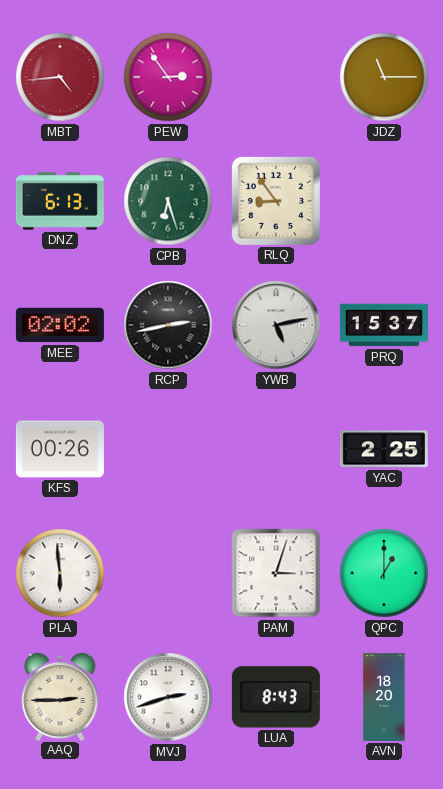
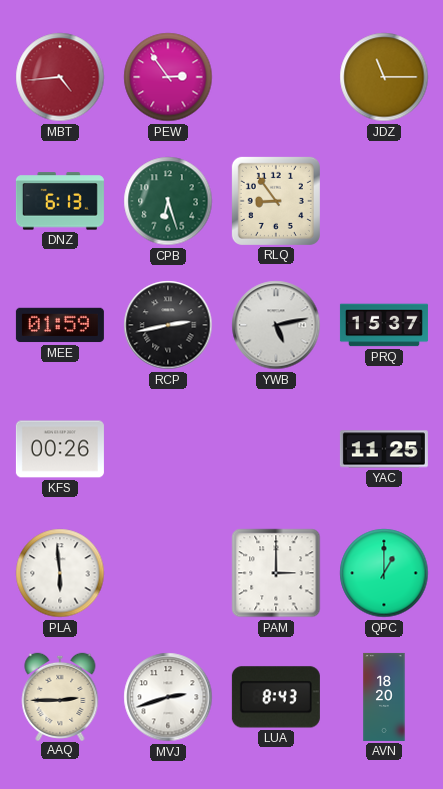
MEE: 02:02 -> 01:59
YAC: 2:25 -> 11:25
PAM: 3:03 -> 3:00
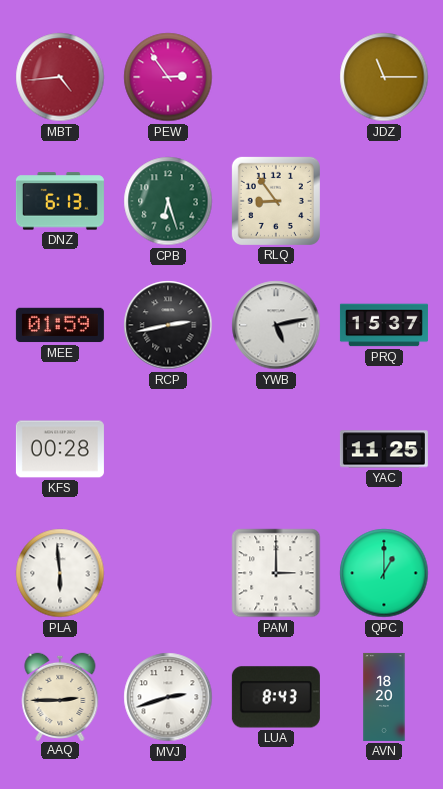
KFS: 00:26 -> 00:28
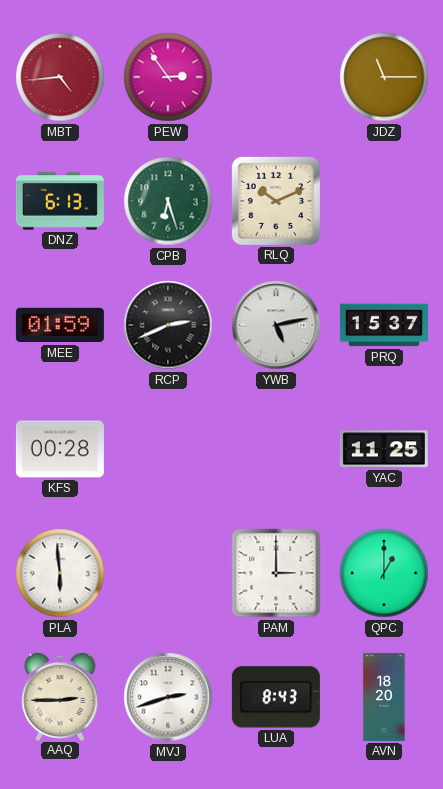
RLQ: 8:54 -> 10:11
RCP: 2:43 -> 2:41
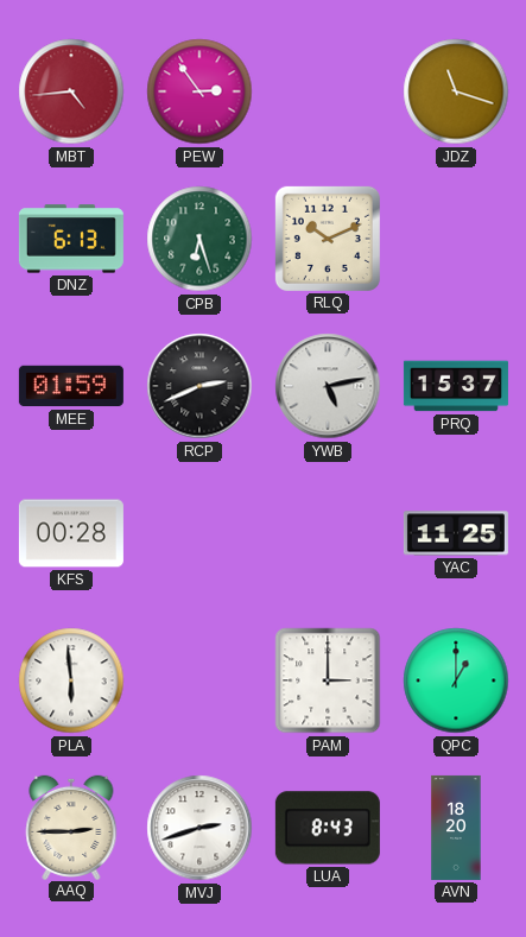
JDZ: 11:15 -> 11:18
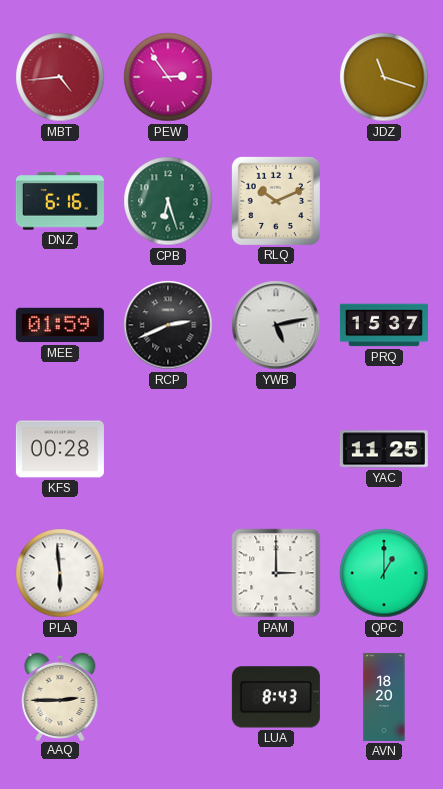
DNZ: 6:13 -> 6:16
MVJ: 2:42 -> none
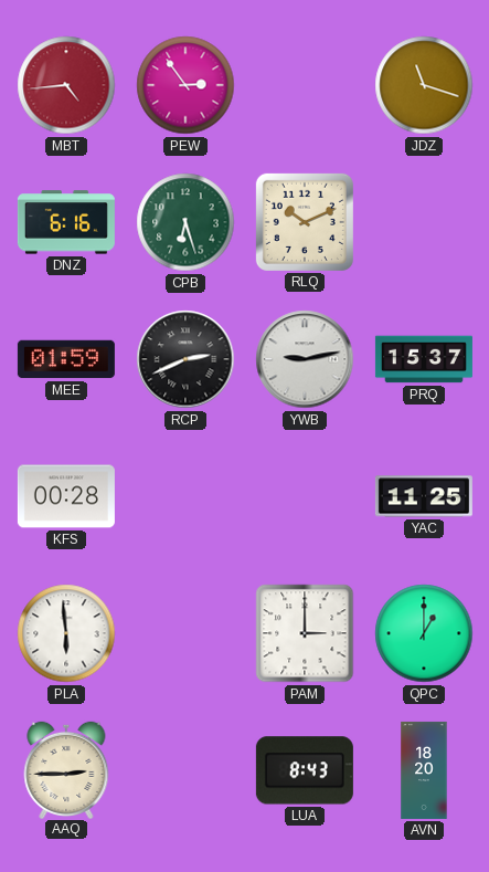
YWB: 5:13 -> 9:13
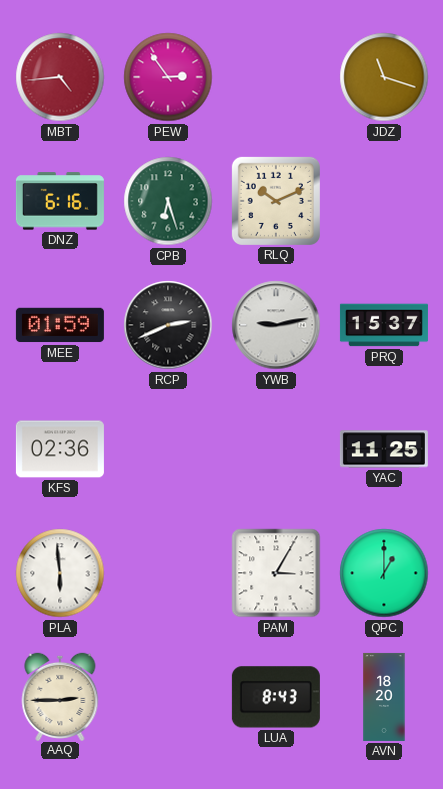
KFS: 00:28 -> 02:36
PAM: 3:00 -> 3:05
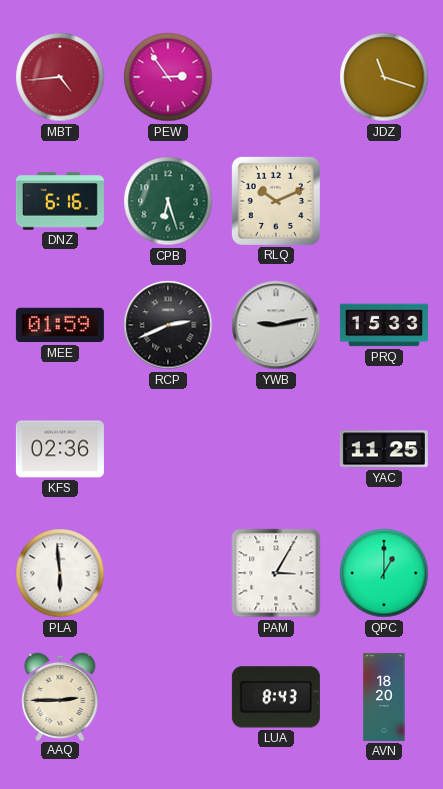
PRQ: 15:37 -> 15:33
